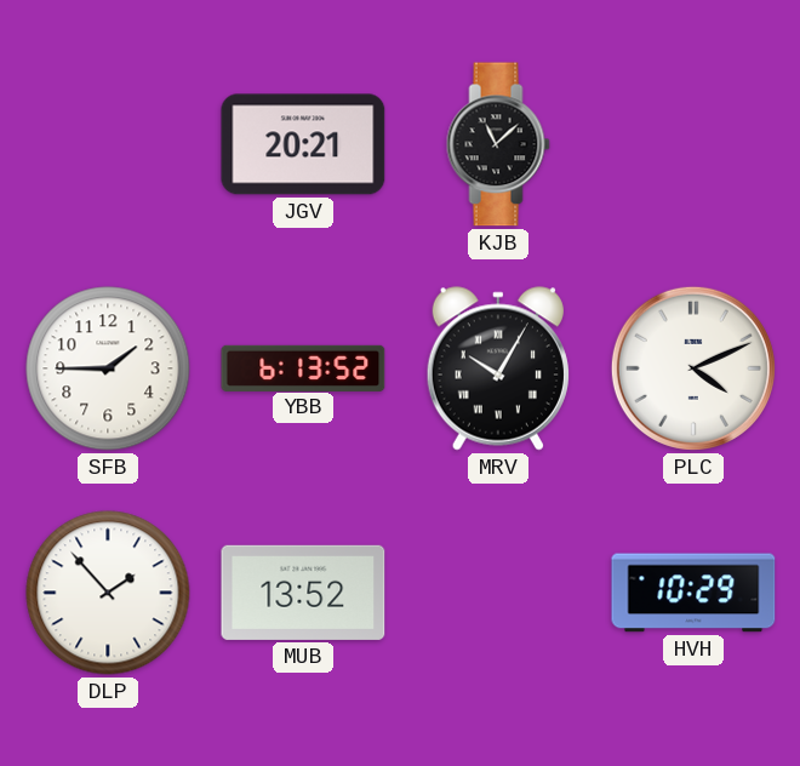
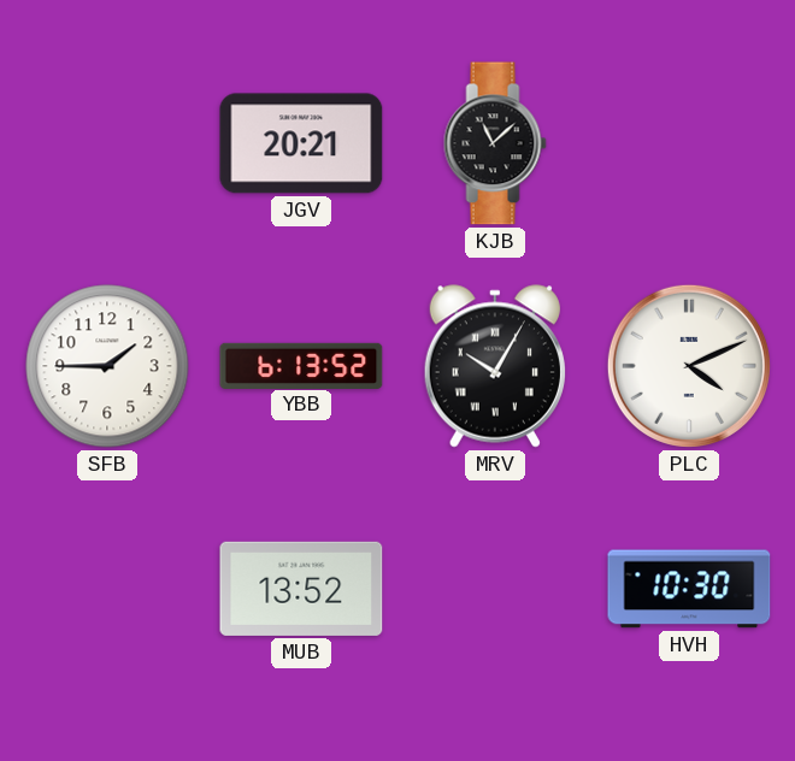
DLP: 1:53 -> none
HVH: 10:29 -> 10:30
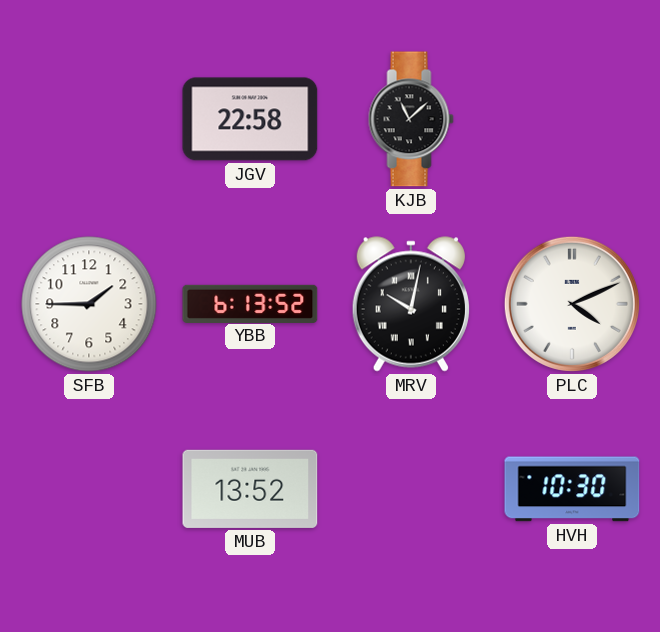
JGV: 20:21 -> 22:58
MRV: 10:05 -> 10:02
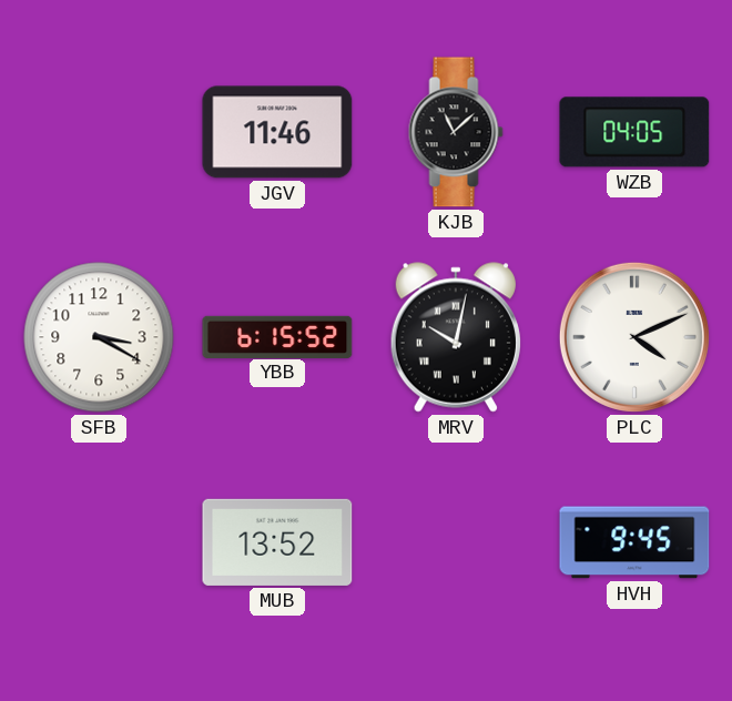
JGV: 22:58 -> 11:46
WZB: none -> 04:05
SFB: 1:45 -> 3:20
YBB: 6:13 -> 6:15
HVH: 10:30 -> 9:45
